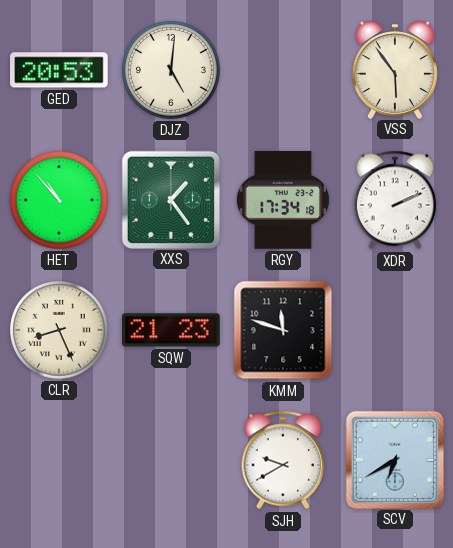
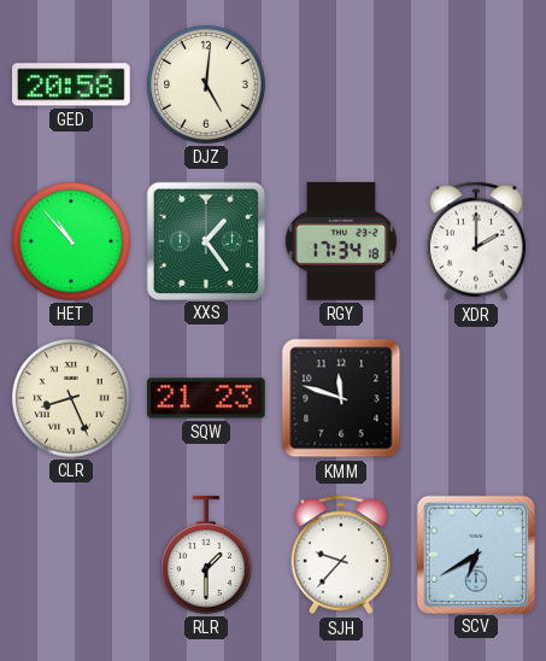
GED: 20:53 -> 20:58
VSS: 5:54 -> none
XDR: 2:11 -> 2:00
RLR: none -> 1:30
SJH: 9:40 -> 9:37
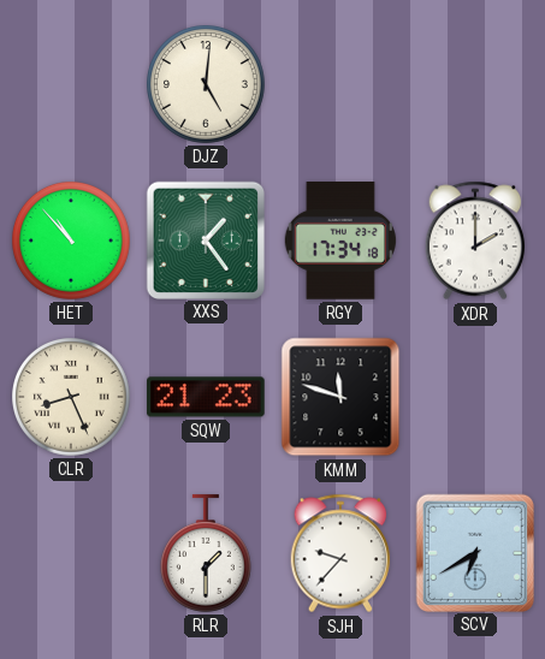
GED: 20:58 -> none
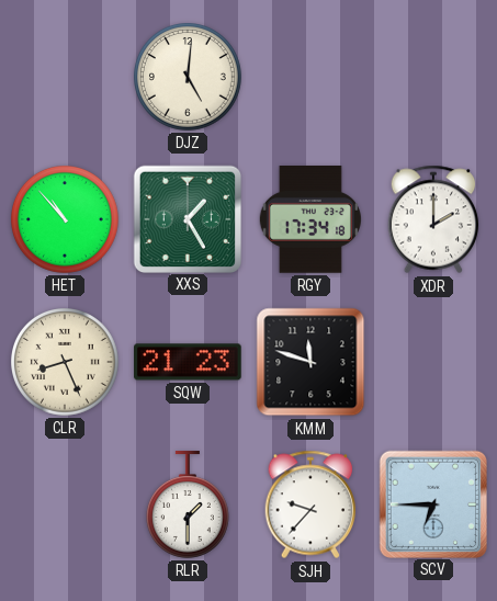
XXS: 1:24 -> 1:25
SCV: 6:40 -> 6:45
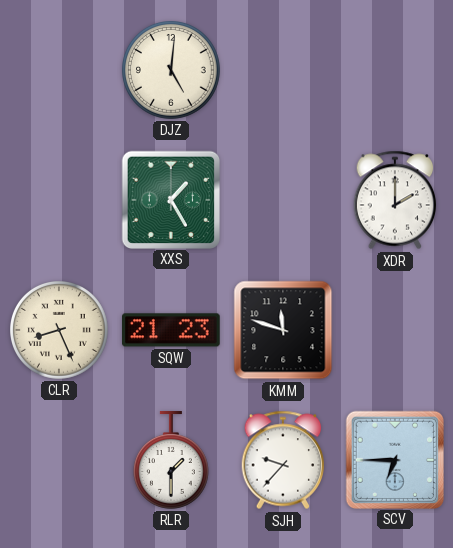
HET: 10:53 -> none
RGY: 17:34 -> none
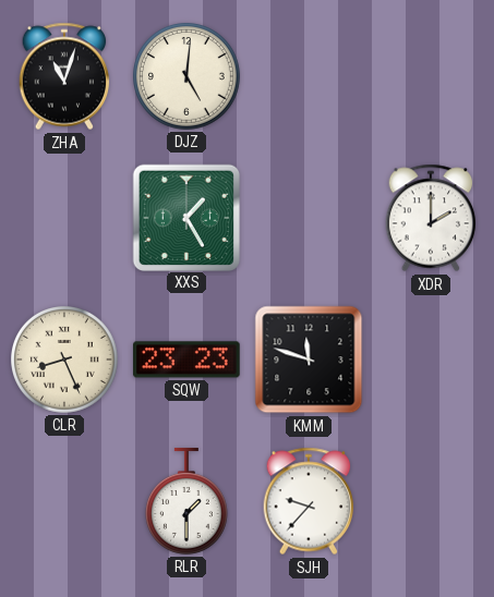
ZHA: none -> 11:03
SQW: 21:23 -> 23:23
SCV: 6:45 -> none
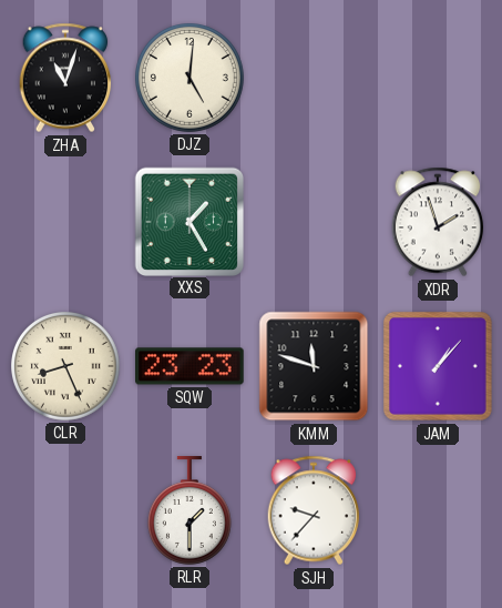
XDR: 2:00 -> 1:57
JAM: none -> 1:07
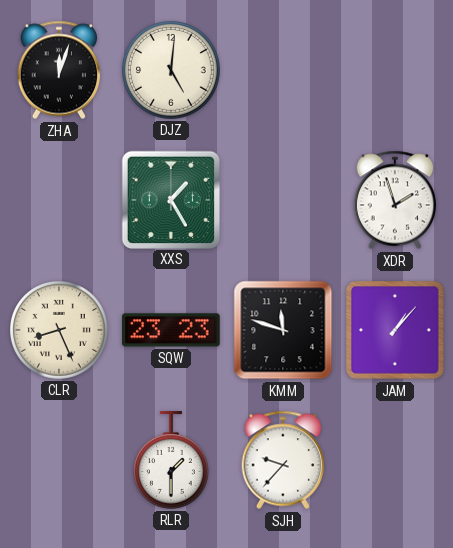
ZHA: 11:03 -> 12:03
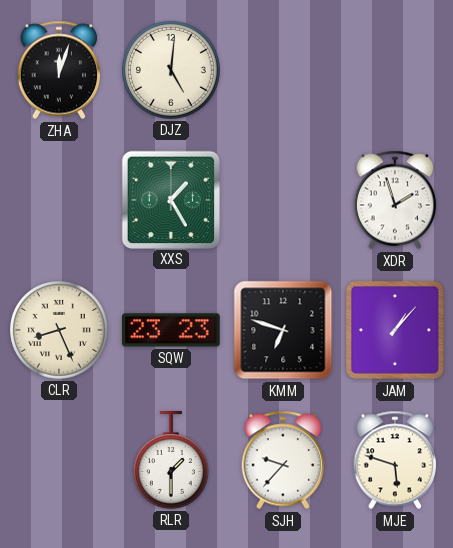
KMM: 11:48 -> 6:48
MJE: none -> 5:48
